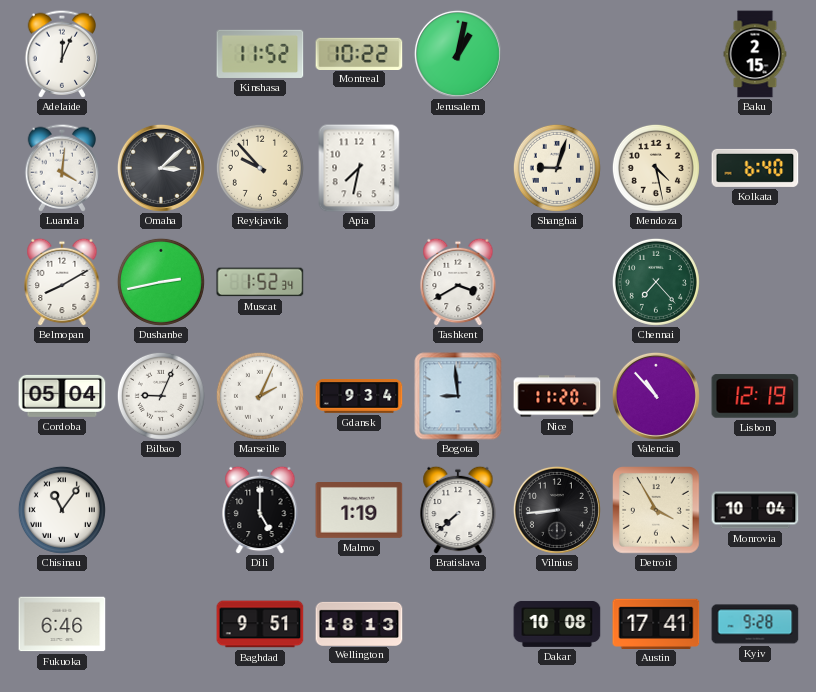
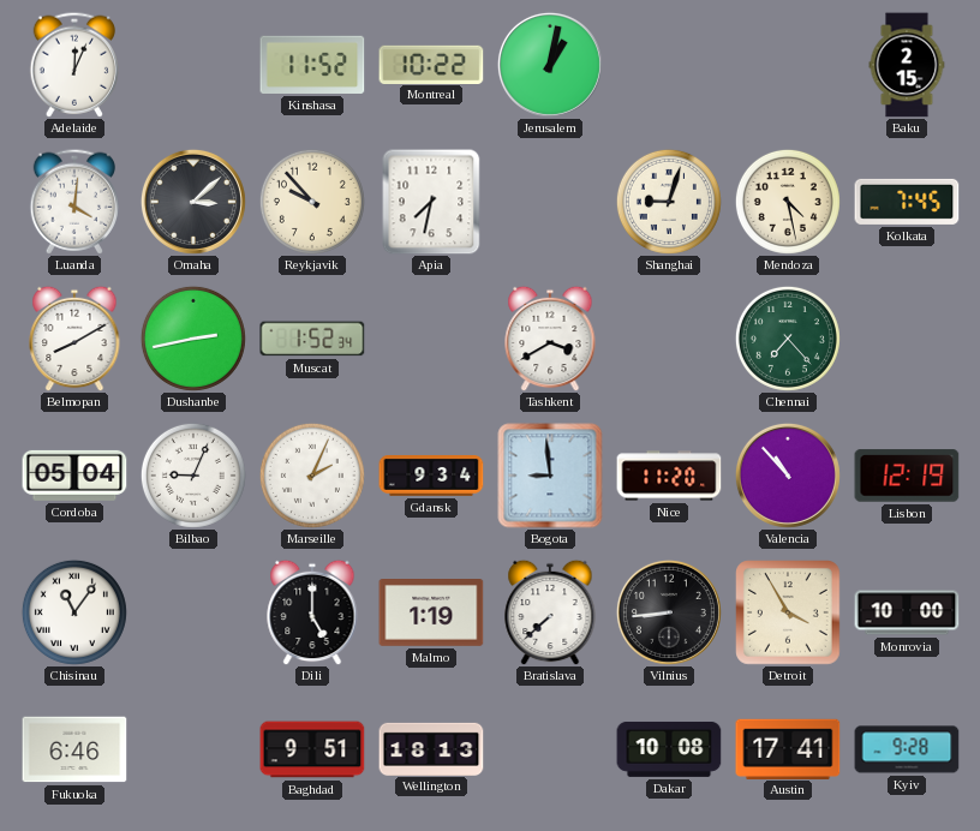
Kolkata: 6:40 -> 7:45
Monrovia: 10:04 -> 10:00
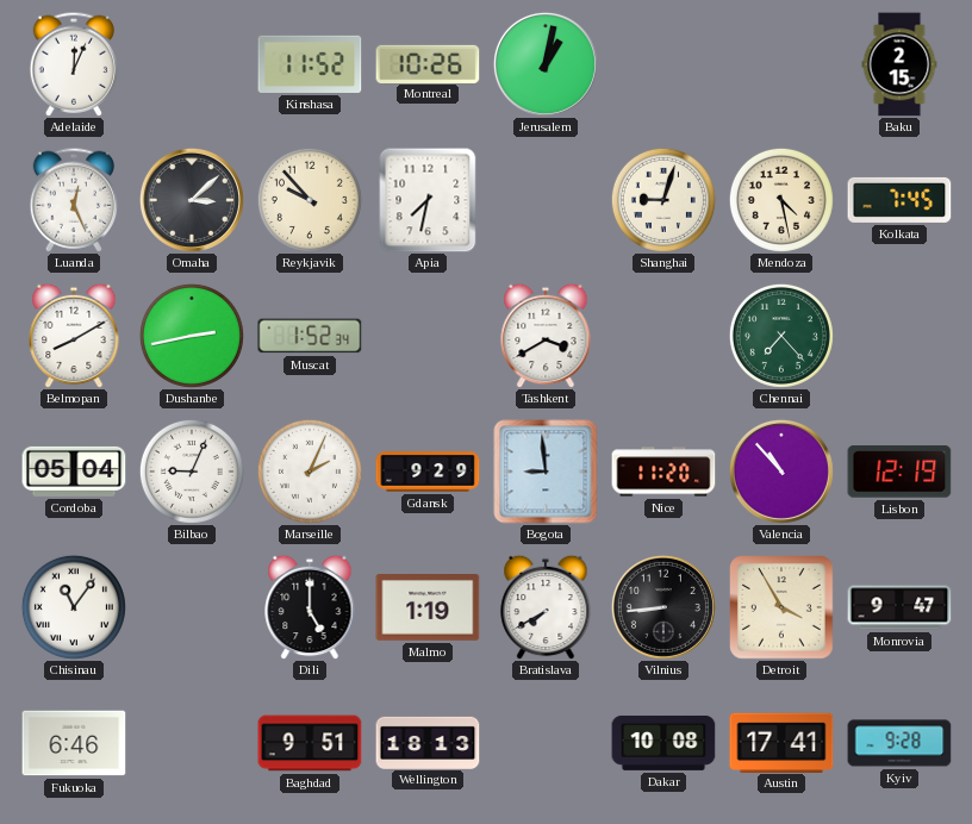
Montreal: 10:22 -> 10:26
Luanda: 4:01 -> 12:26
Gdansk: 9:34 -> 9:29
Bratislava: 7:38 -> 7:40
Monrovia: 10:00 -> 9:47
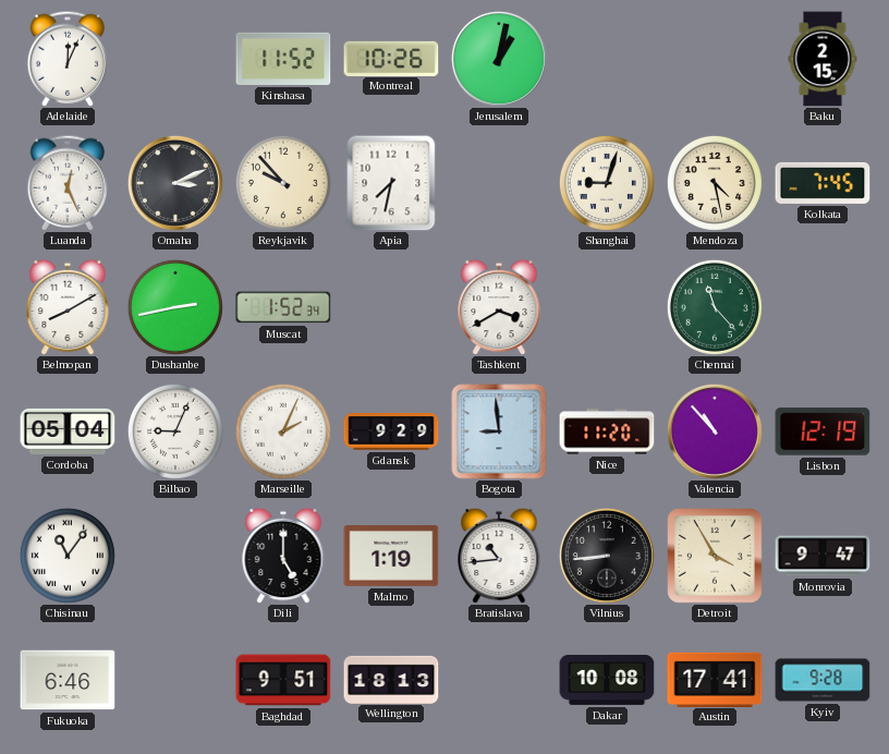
Omaha: 3:08 -> 3:11
Chennai: 7:23 -> 11:23
Bratislava: 7:40 -> 10:44
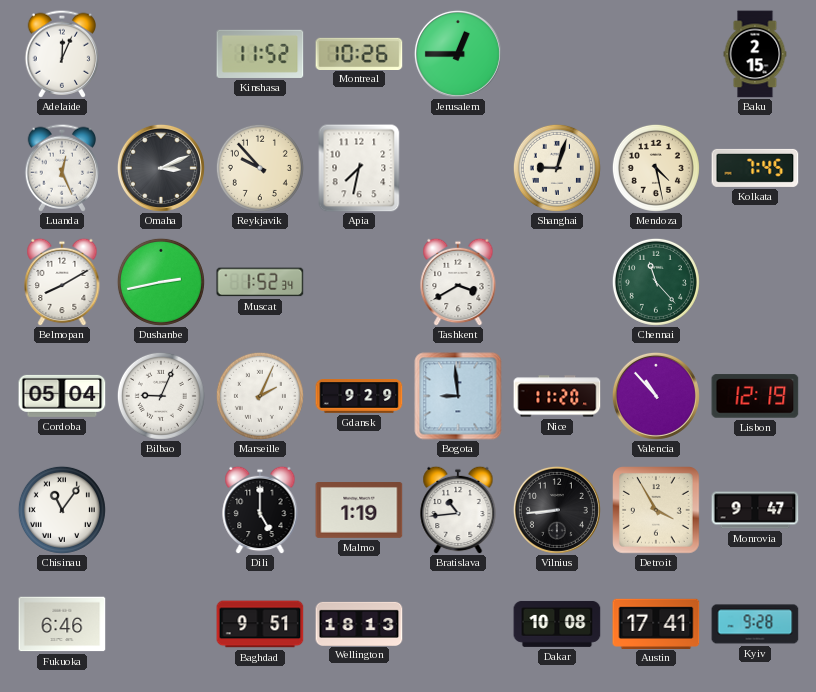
Jerusalem: 1:02 -> 12:45
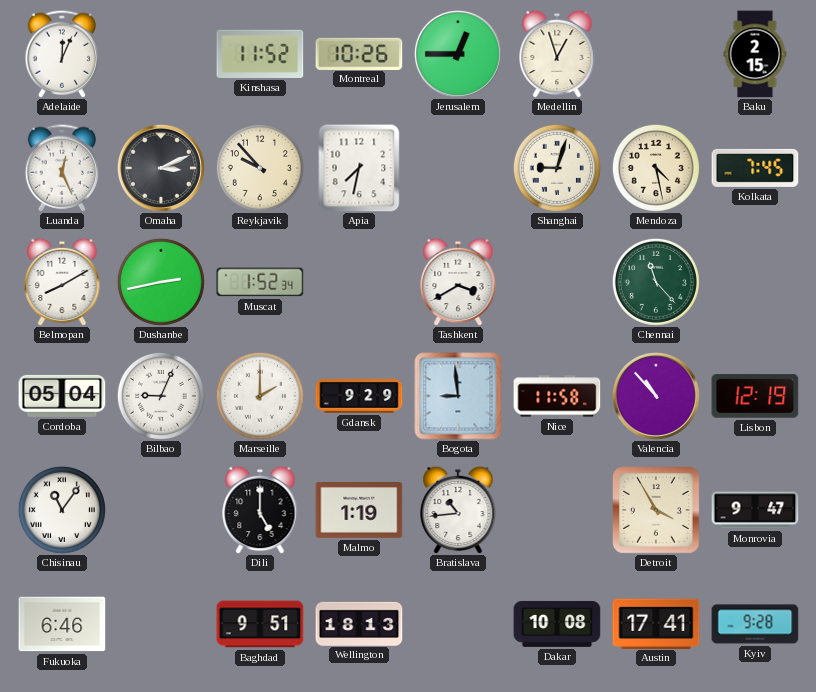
Medellin: none -> 12:57
Marseille: 2:04 -> 2:00
Nice: 11:20 -> 11:58
Vilnius: 8:44 -> none
